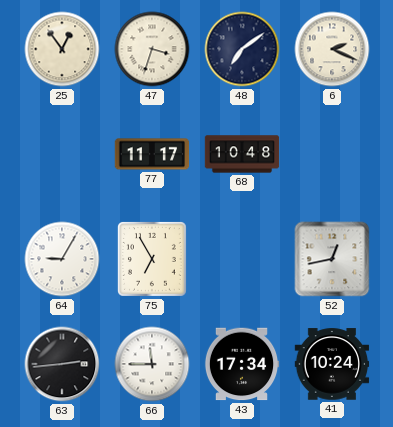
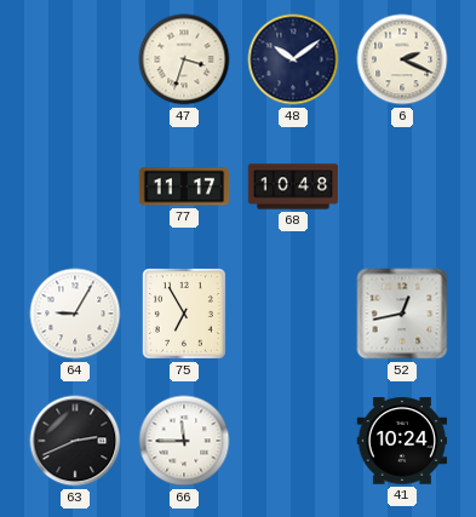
25: 12:54 -> none
48: 7:09 -> 10:09
63: 2:44 -> 2:41
43: 17:34 -> none
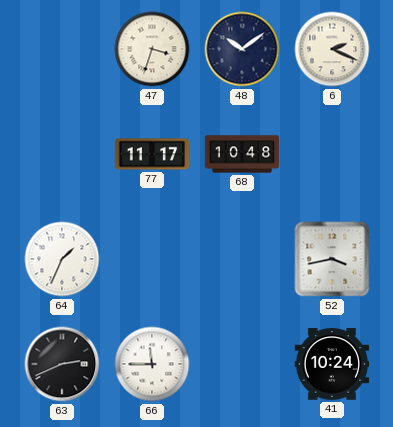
64: 9:05 -> 1:34
75: 6:55 -> none
52: 12:43 -> 3:43
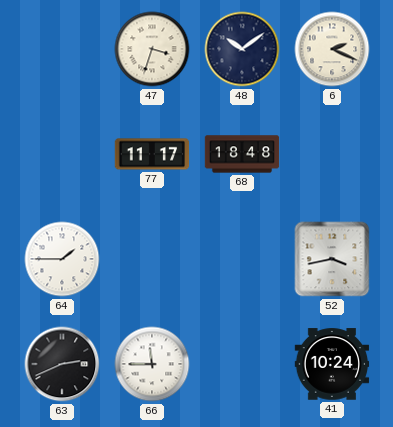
68: 10:48 -> 18:48
64: 1:34 -> 1:45
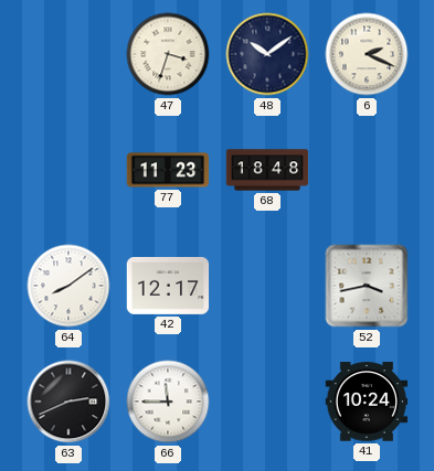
77: 11:17 -> 11:23
64: 1:45 -> 8:09
42: none -> 12:17
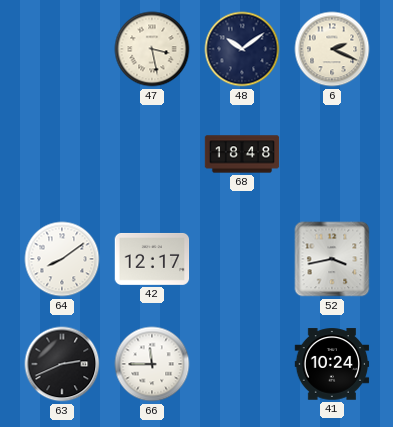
47: 3:33 -> 3:28
77: 11:23 -> none
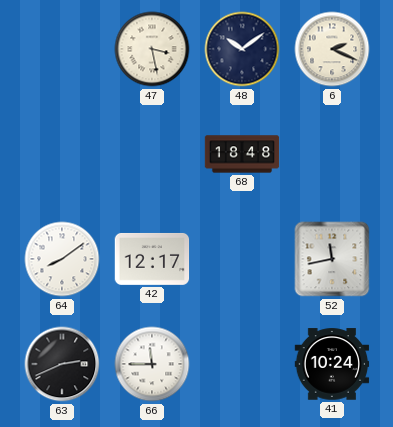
52: 3:43 -> 11:43
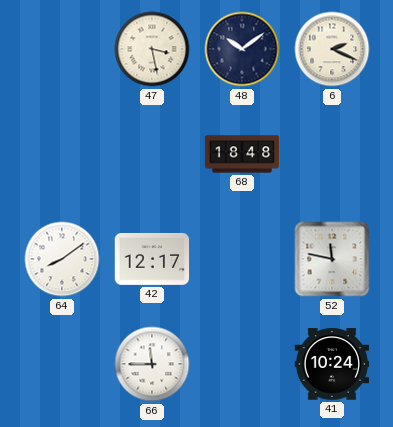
52: 11:43 -> 11:47
63: 2:41 -> none
